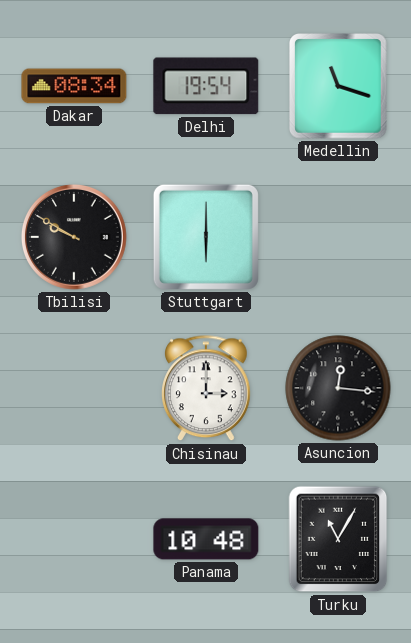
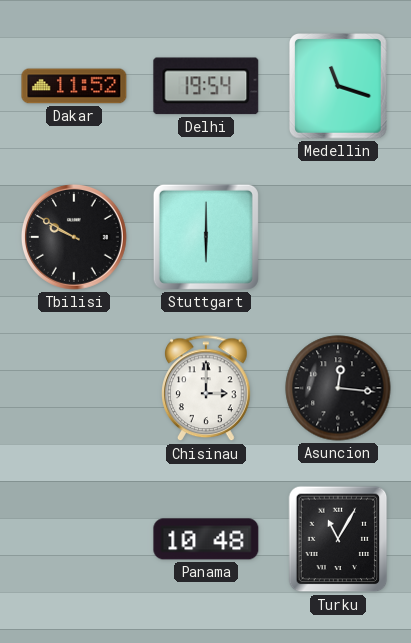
Dakar: 08:34 -> 11:52
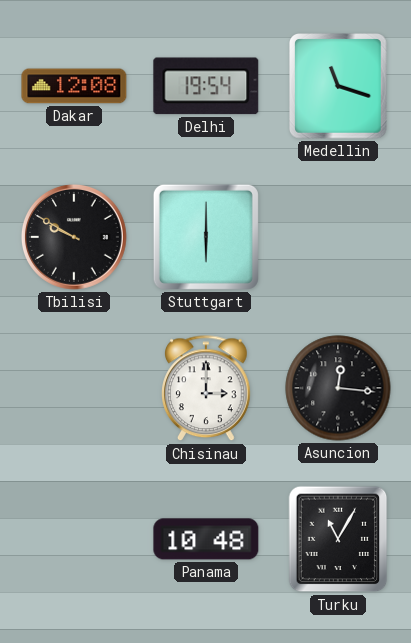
Dakar: 11:52 -> 12:08
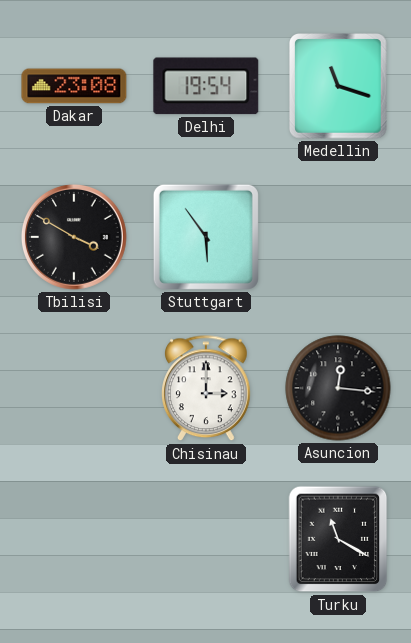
Dakar: 12:08 -> 23:08
Tbilisi: 9:50 -> 3:50
Stuttgart: 6:00 -> 5:54
Panama: 10:48 -> none
Turku: 11:05 -> 11:20
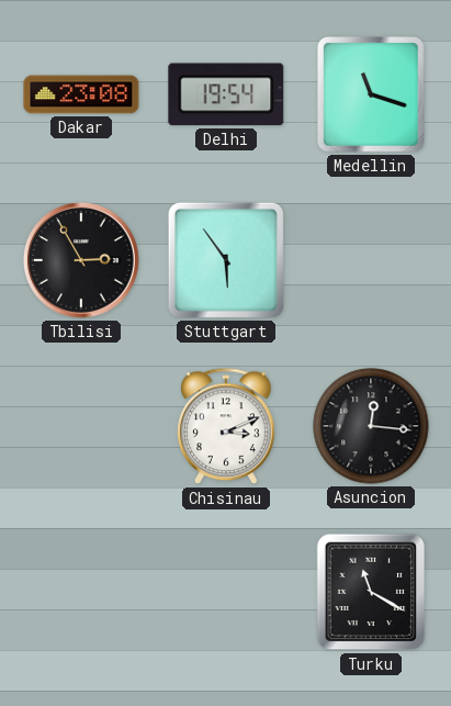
Tbilisi: 3:50 -> 2:55
Chisinau: 3:00 -> 3:11
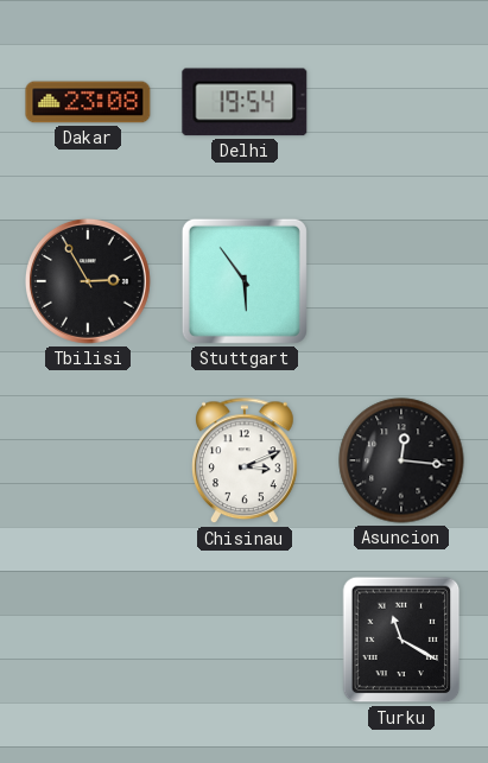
Medellin: 11:18 -> none
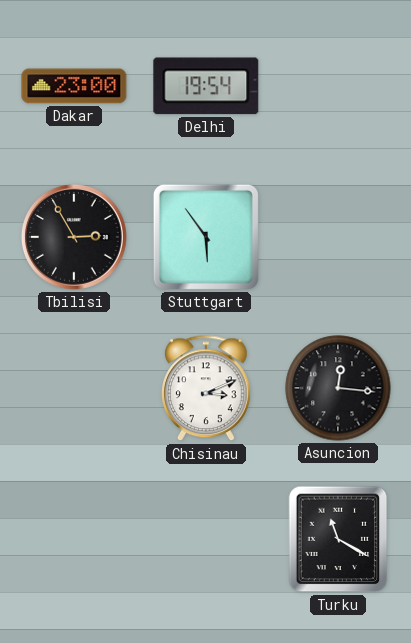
Dakar: 23:08 -> 23:00
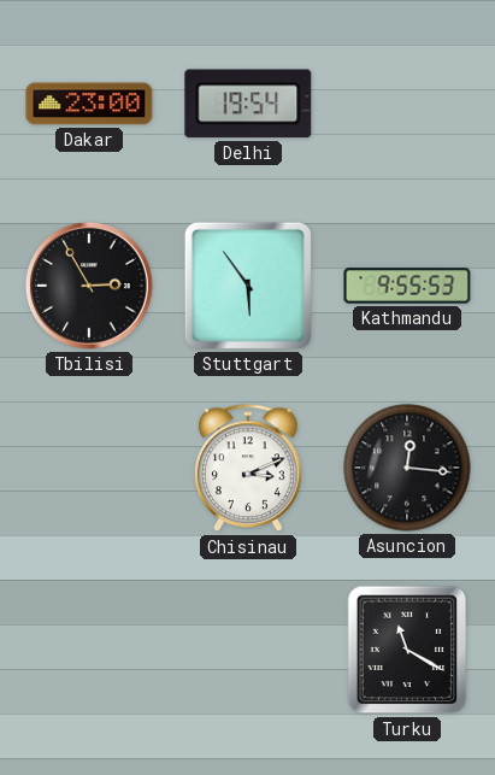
Kathmandu: none -> 9:55
